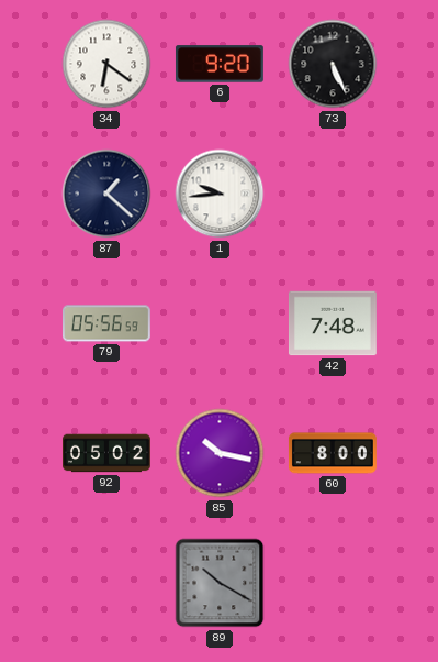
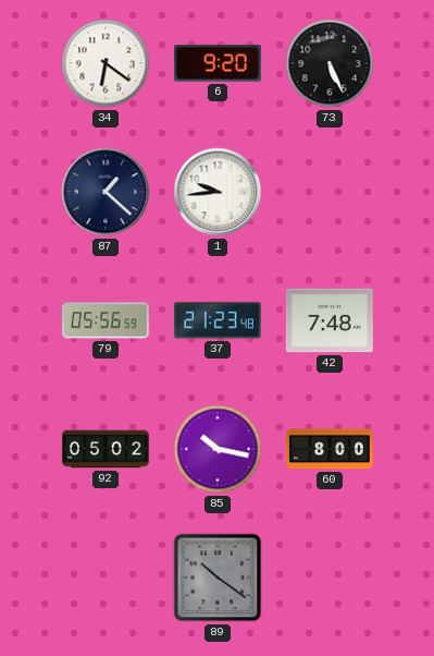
37: none -> 21:23
89: 10:20 -> 10:21
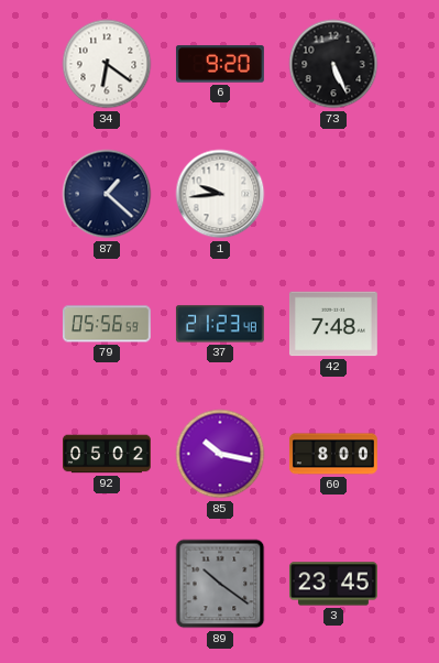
3: none -> 23:45
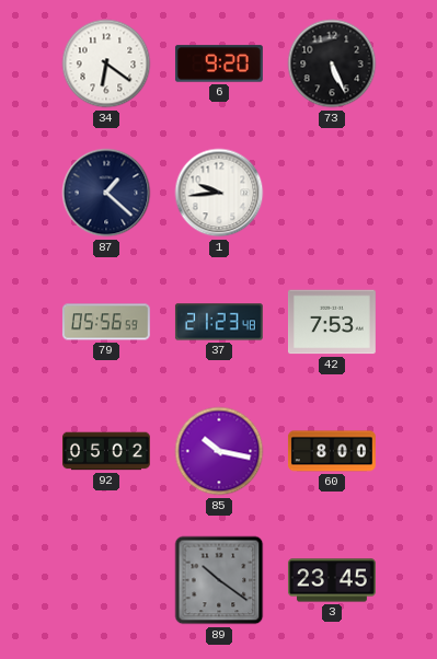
42: 7:48 -> 7:53
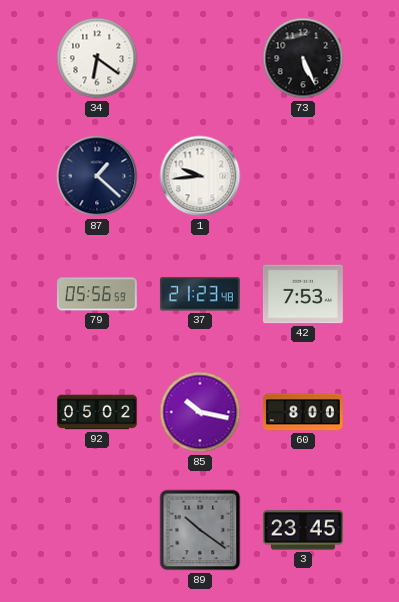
6: 9:20 -> none
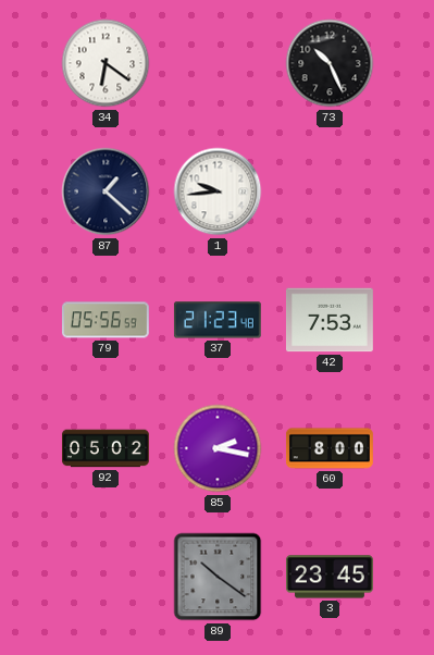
73: 5:26 -> 10:26
85: 10:17 -> 2:17
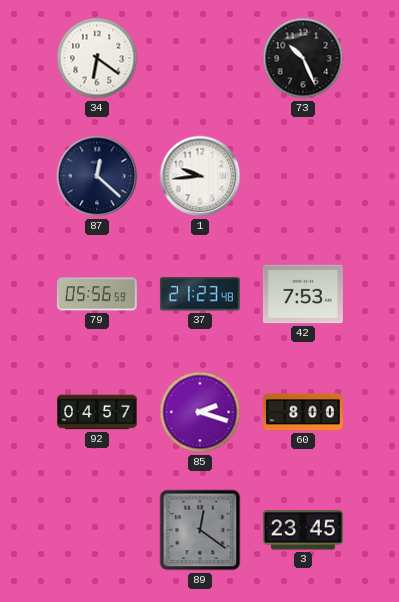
87: 1:22 -> 12:22
92: 05:02 -> 04:57
85: 2:17 -> 2:18
89: 10:21 -> 12:21
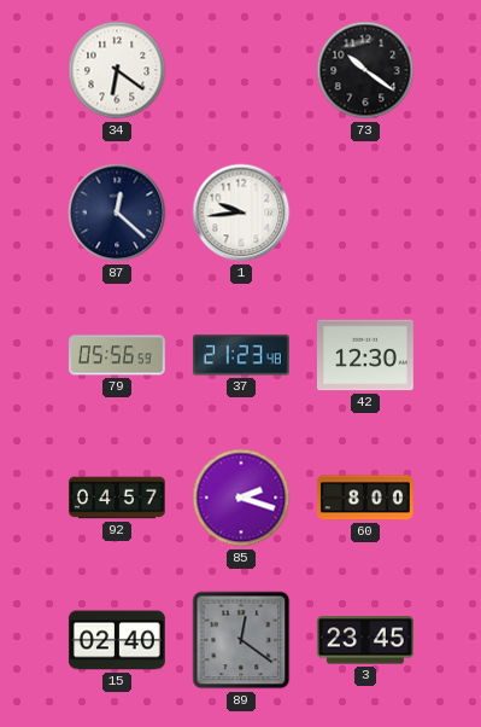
73: 10:26 -> 10:21
42: 7:53 -> 12:30
15: none -> 02:40
